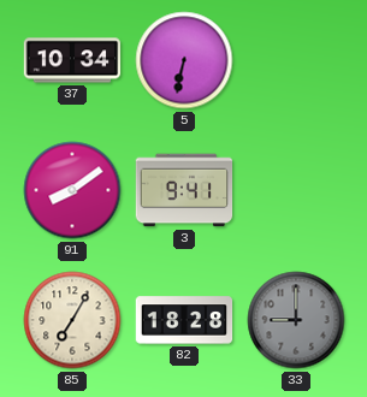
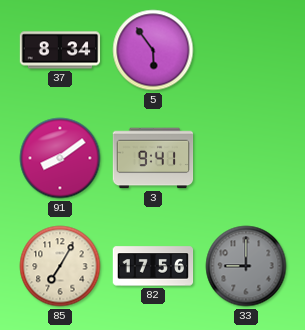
37: 10:34 -> 8:34
5: 6:32 -> 5:54
82: 18:28 -> 17:56
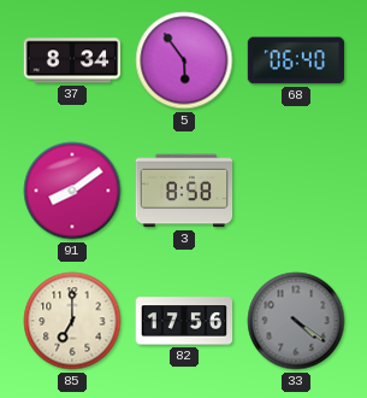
68: none -> 06:40
3: 9:41 -> 8:58
85: 7:05 -> 7:00
33: 9:00 -> 4:21
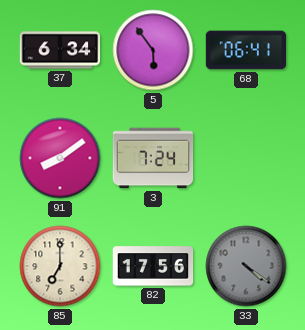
37: 8:34 -> 6:34
68: 06:40 -> 06:41
3: 8:58 -> 7:24
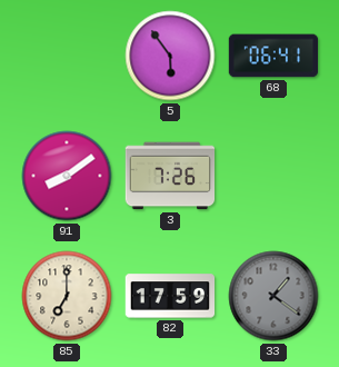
37: 6:34 -> none
3: 7:24 -> 7:26
82: 17:56 -> 17:59
33: 4:21 -> 1:21
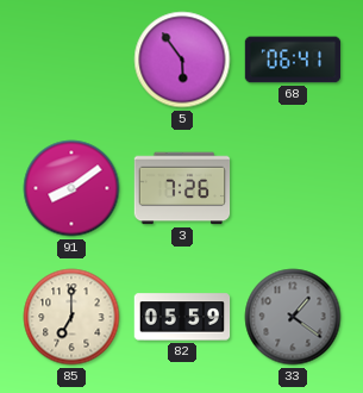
82: 17:59 -> 05:59
